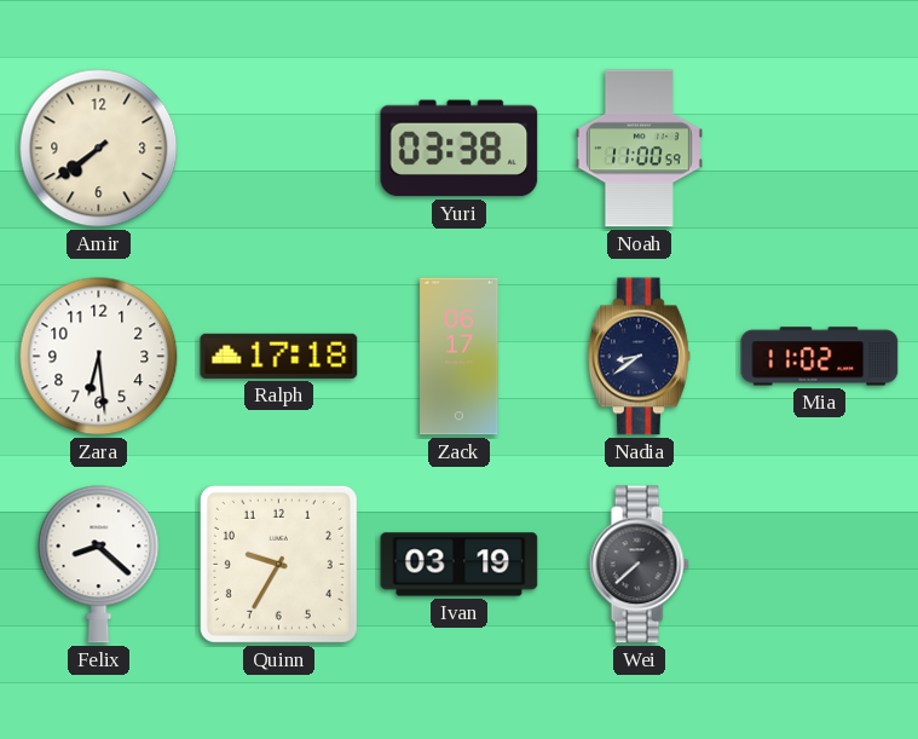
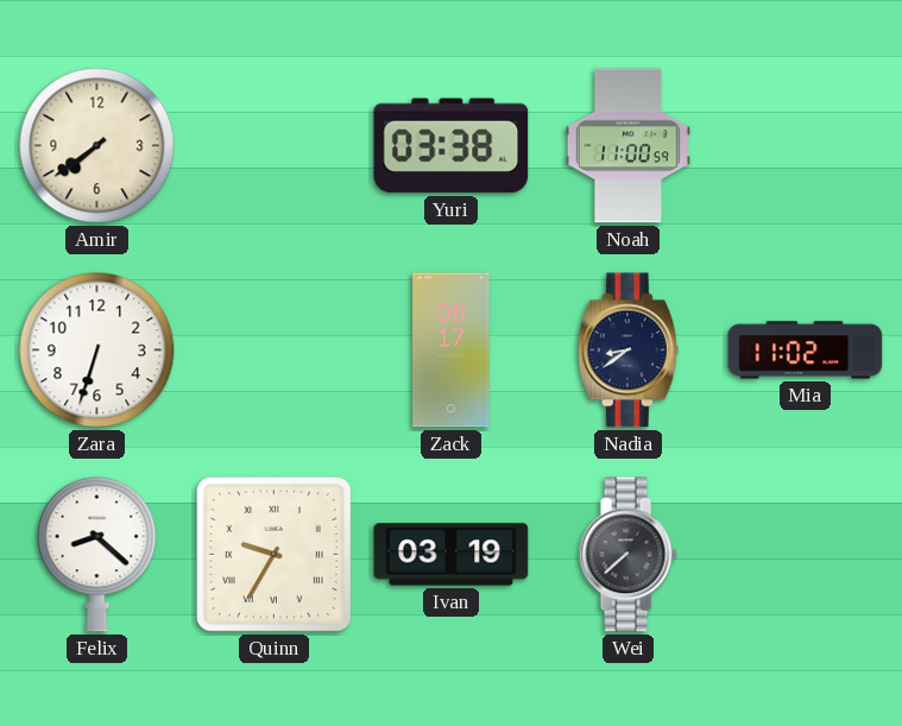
Zara: 6:29 -> 6:33
Ralph: 17:18 -> none
Quinn numerals: Arabic -> Roman
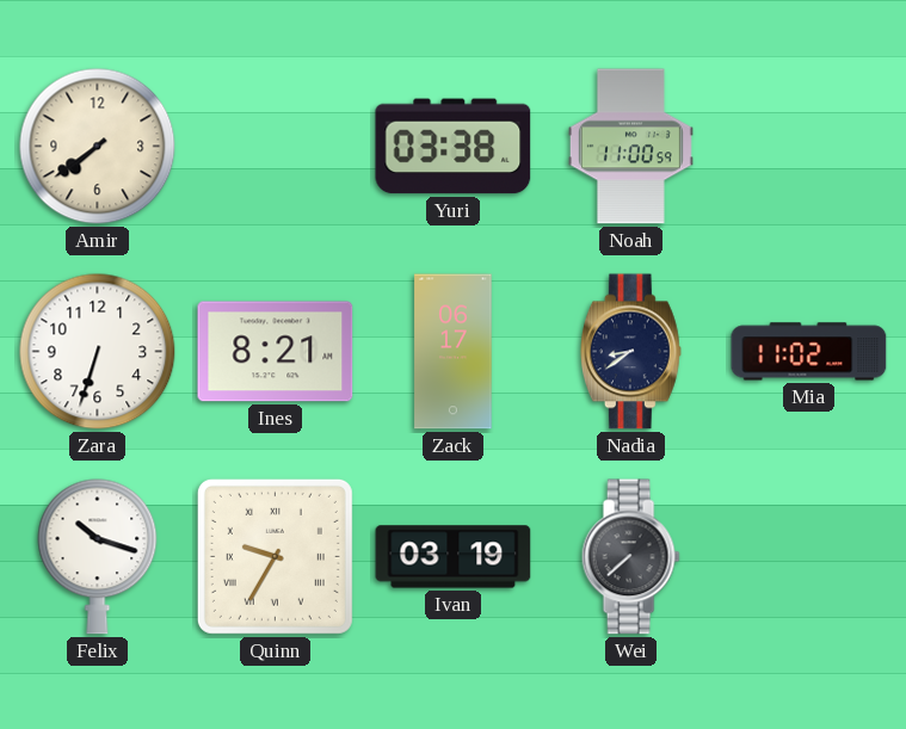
Ines: none -> 8:21
Felix: 8:22 -> 10:18
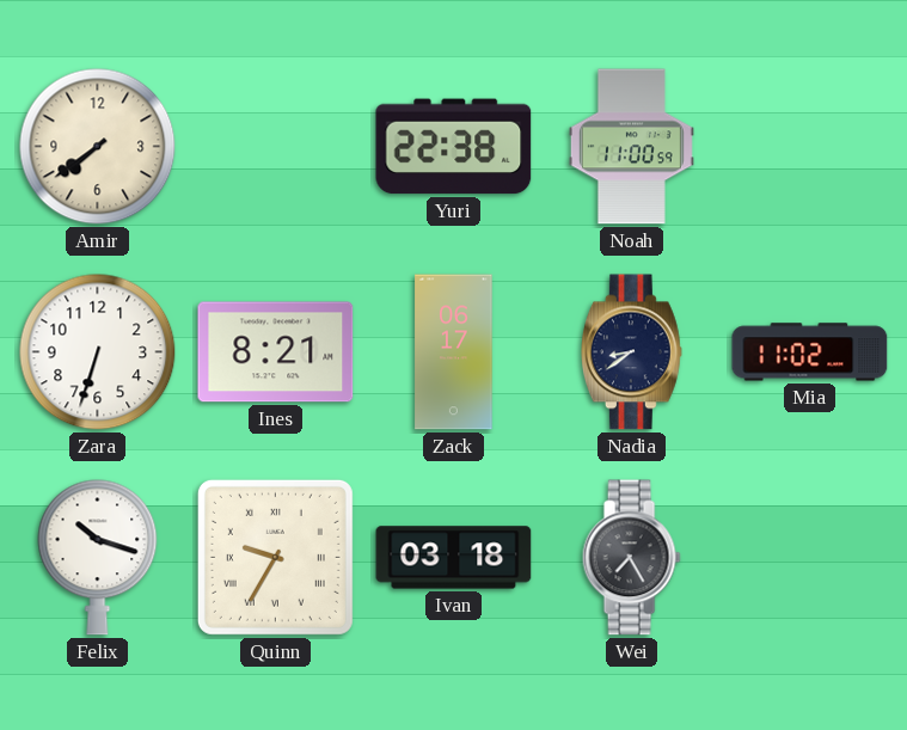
Yuri: 03:38 -> 22:38
Ivan: 03:19 -> 03:18
Wei: 7:38 -> 7:25
